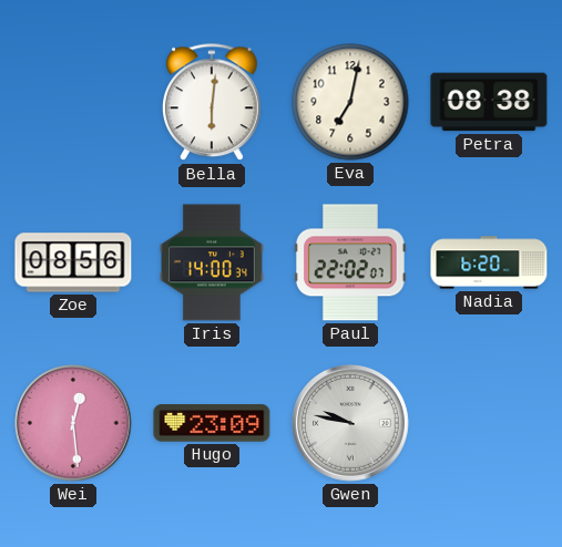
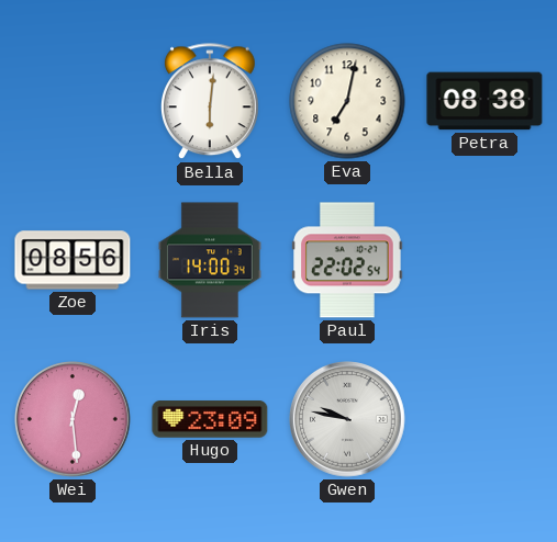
Paul: 22:02:07 -> 22:02:54
Nadia: 6:20 -> none
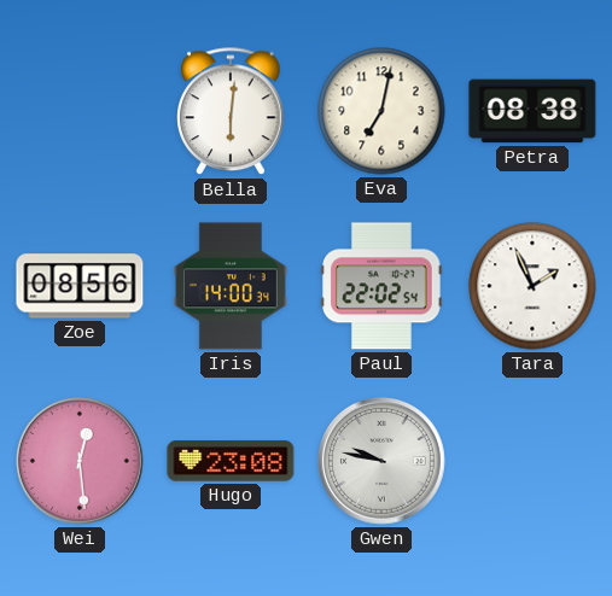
Tara: none -> 1:56
Hugo: 23:09 -> 23:08
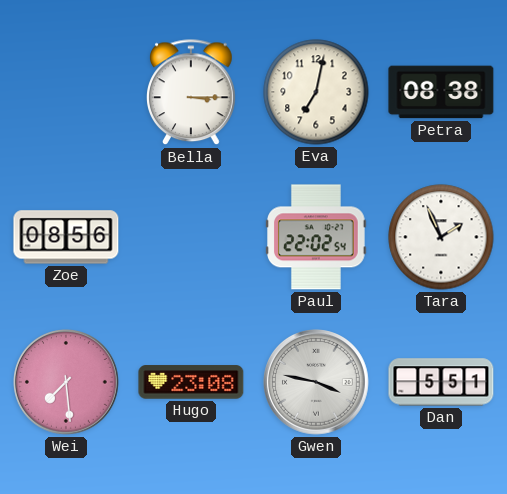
Bella: 6:01 -> 3:15
Iris: 14:00 -> none
Wei: 12:29 -> 7:29
Gwen: 9:47 -> 3:47
Dan: none -> 5:51
